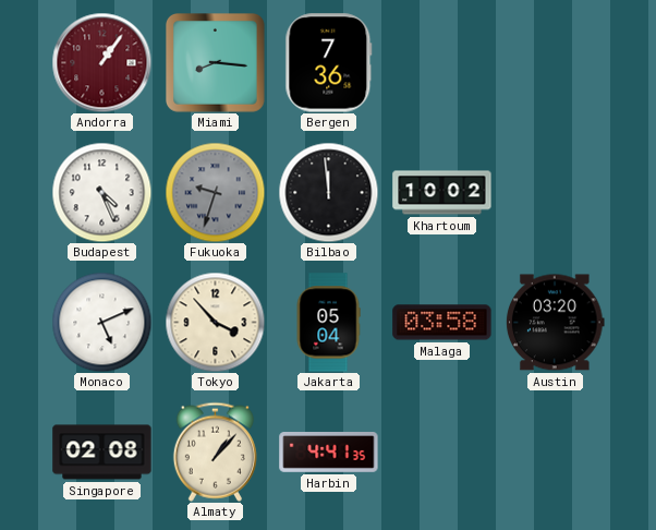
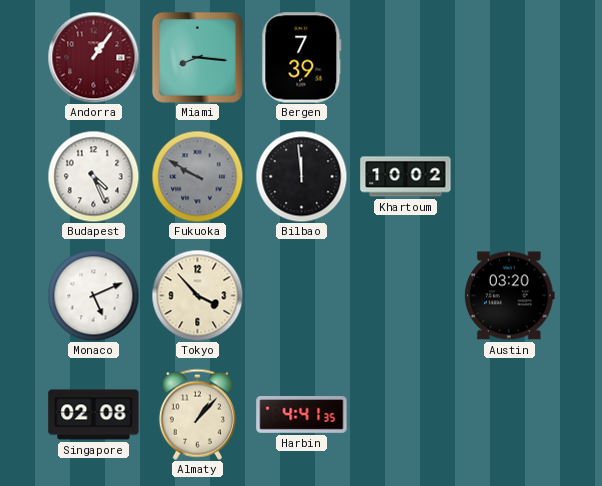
Bergen: 7:36 -> 7:39
Fukuoka: 9:33 -> 9:50
Jakarta: 05:04 -> none
Malaga: 03:58 -> none
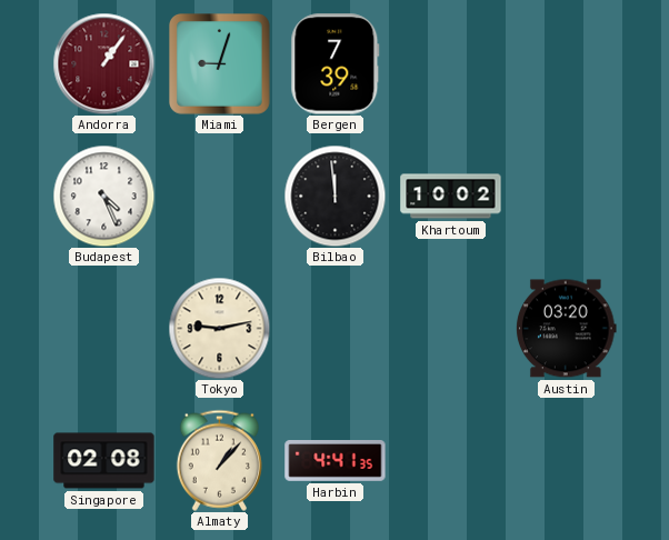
Miami: 8:16 -> 9:03
Fukuoka: 9:50 -> none
Monaco: 5:11 -> none
Tokyo: 3:53 -> 9:13
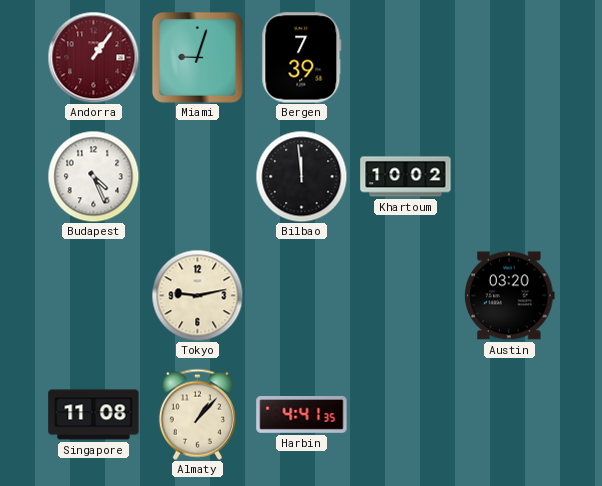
Singapore: 02:08 -> 11:08
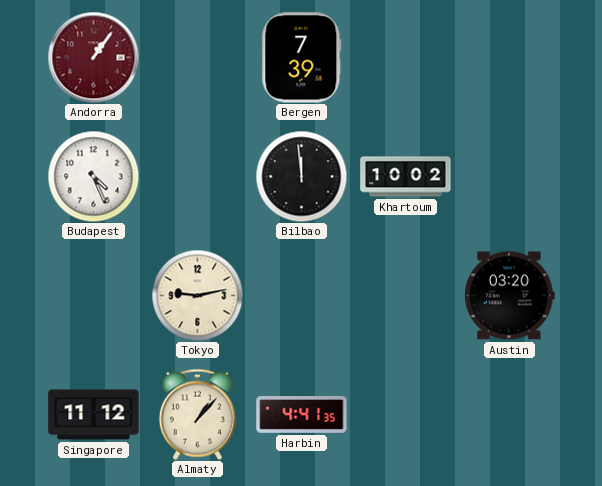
Miami: 9:03 -> none
Singapore: 11:08 -> 11:12
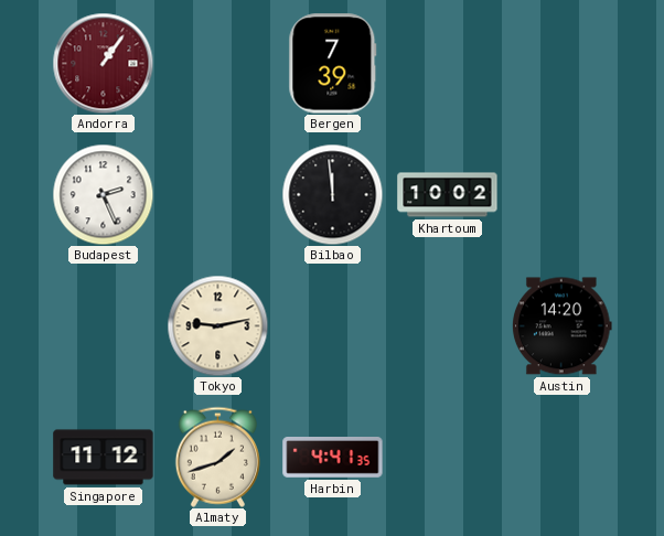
Budapest: 4:26 -> 2:26
Austin: 03:20 -> 14:20
Almaty: 1:07 -> 1:42
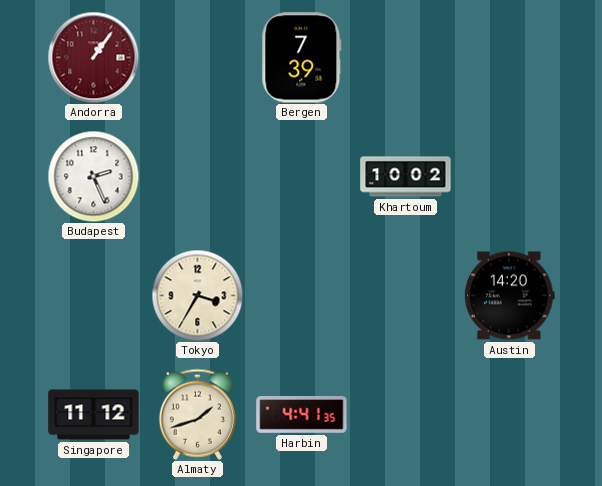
Bilbao: 11:59 -> none
Tokyo: 9:13 -> 3:35
